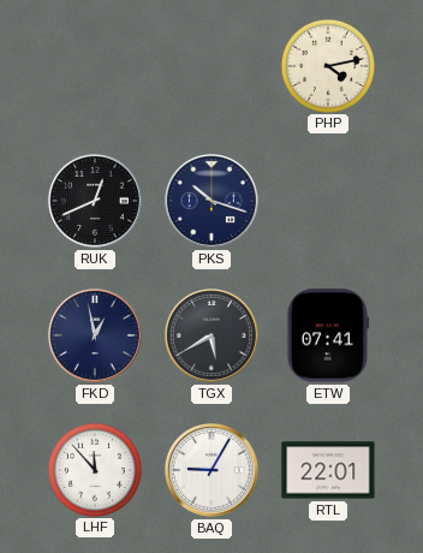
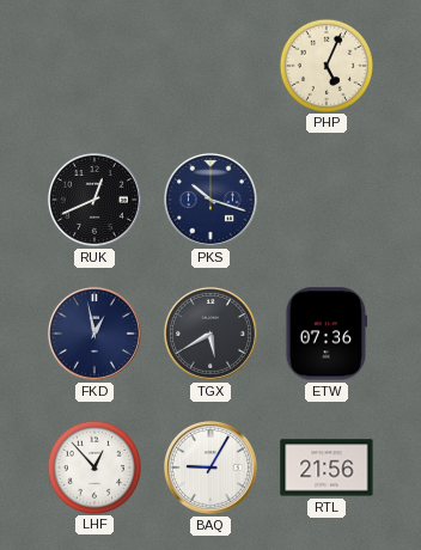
PHP: 4:13 -> 5:04
ETW: 07:41 -> 07:36
LHF: 11:53 -> 12:53
RTL: 22:01 -> 21:56
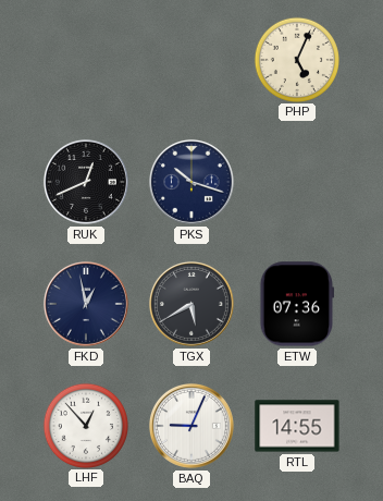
BAQ: 9:05 -> 9:04
RTL: 21:56 -> 14:55
